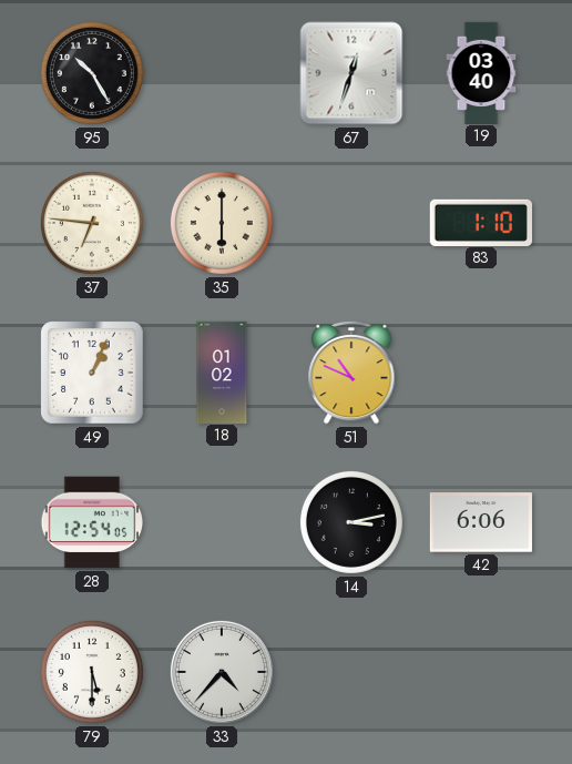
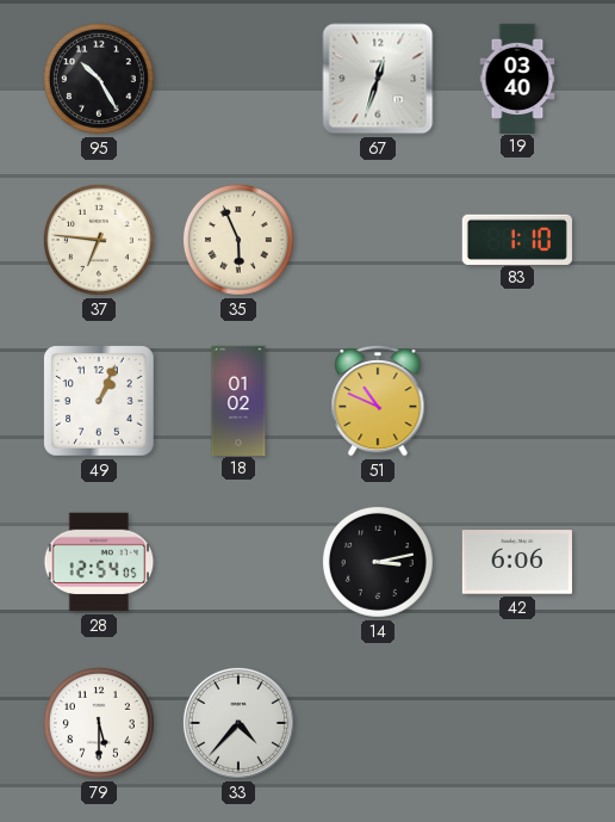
35: 6:00 -> 5:56
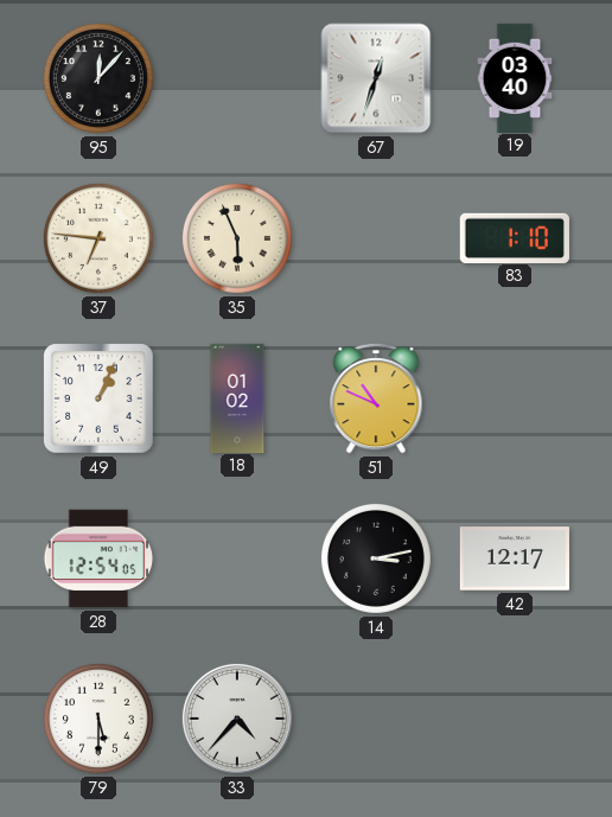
95: 10:25 -> 12:07
42: 6:06 -> 12:17
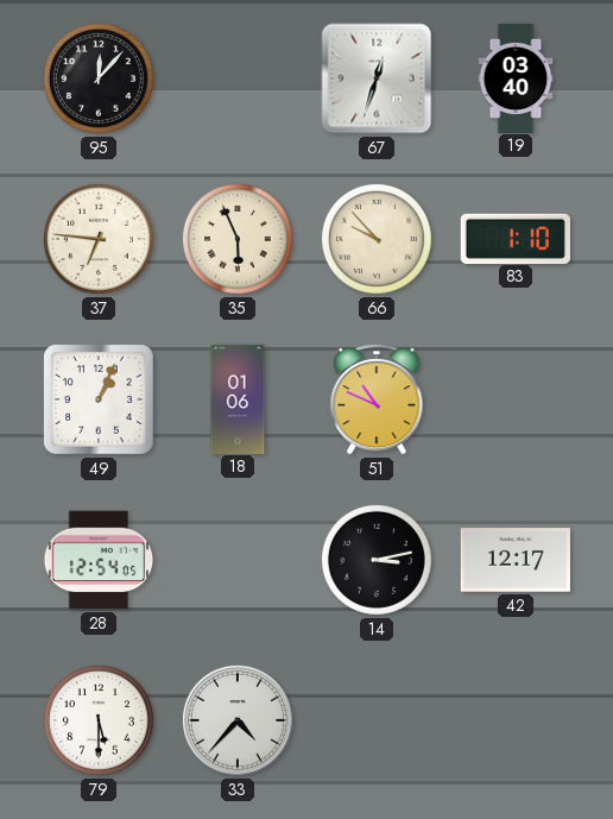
66: none -> 9:53
18: 01:02 -> 01:06
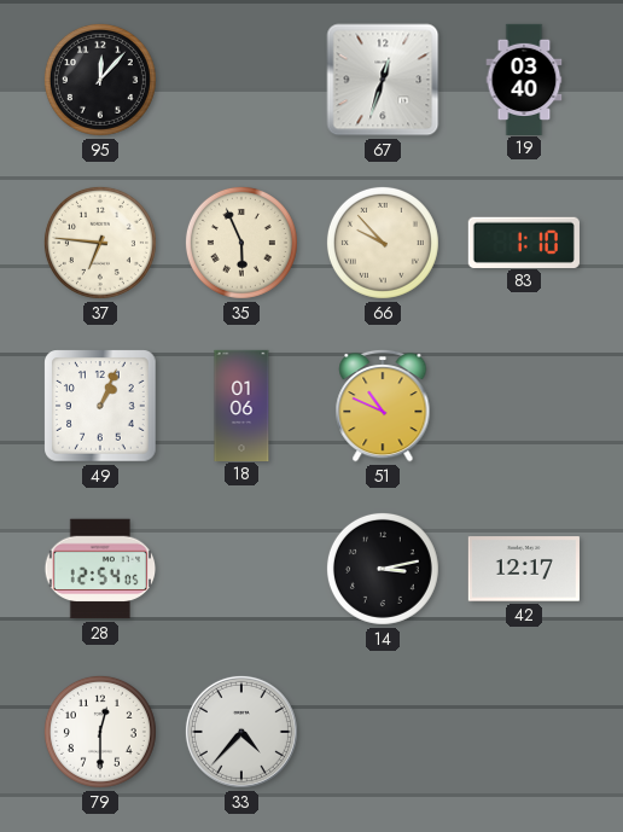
79: 5:30 -> 12:30
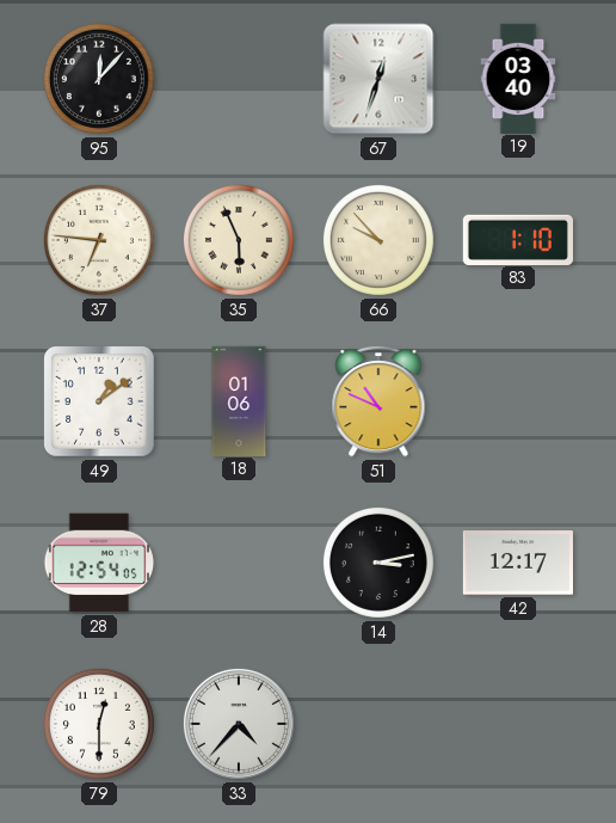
49: 1:04 -> 1:09
